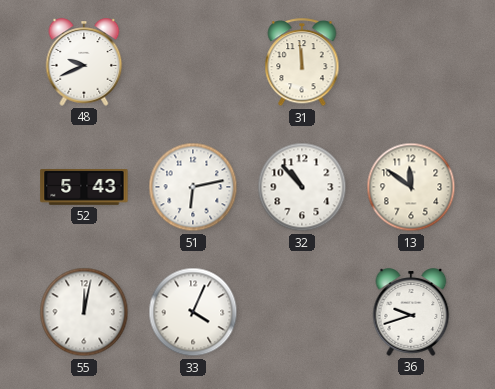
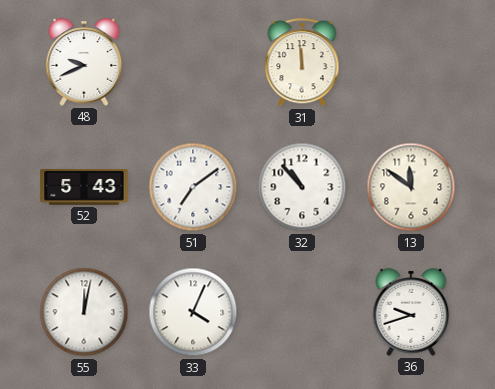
51: 6:13 -> 7:09
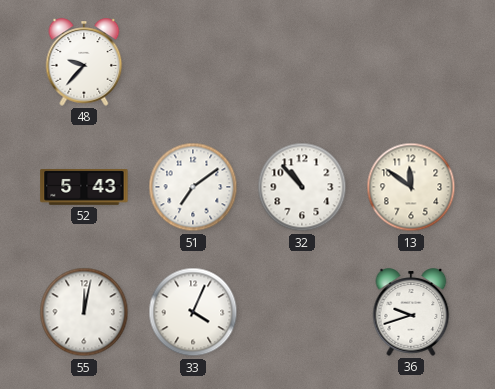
48: 9:41 -> 9:37
31: 11:59 -> none
